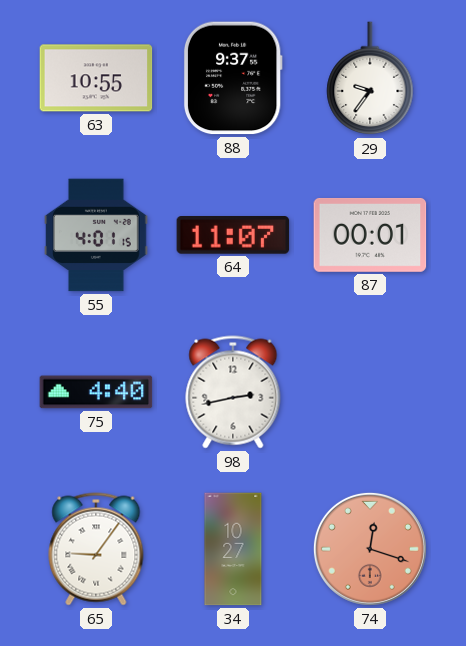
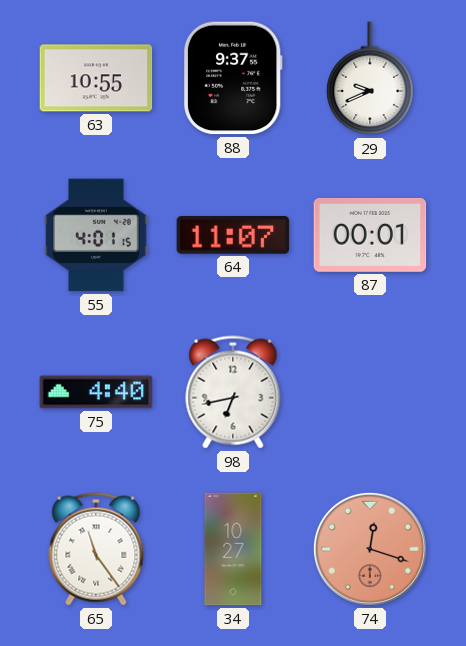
29: 9:36 -> 9:41
98: 2:43 -> 6:43
65: 9:06 -> 11:24
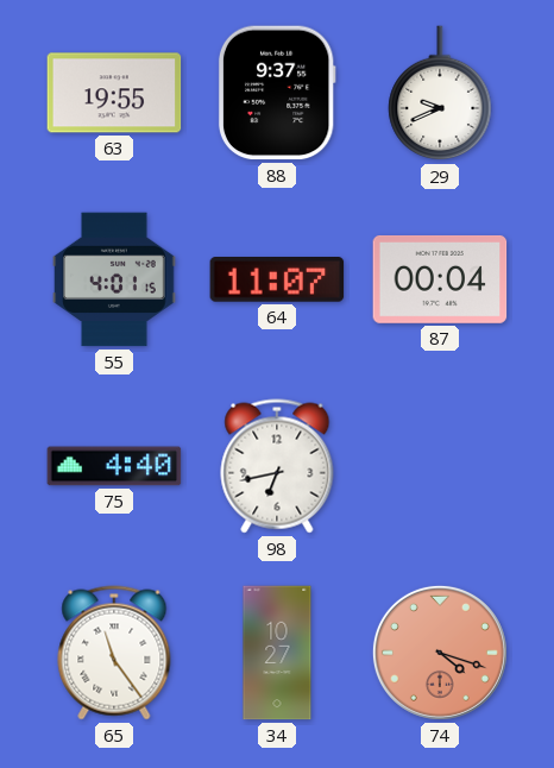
63: 10:55 -> 19:55
87: 00:01 -> 00:04
74: 12:18 -> 4:18
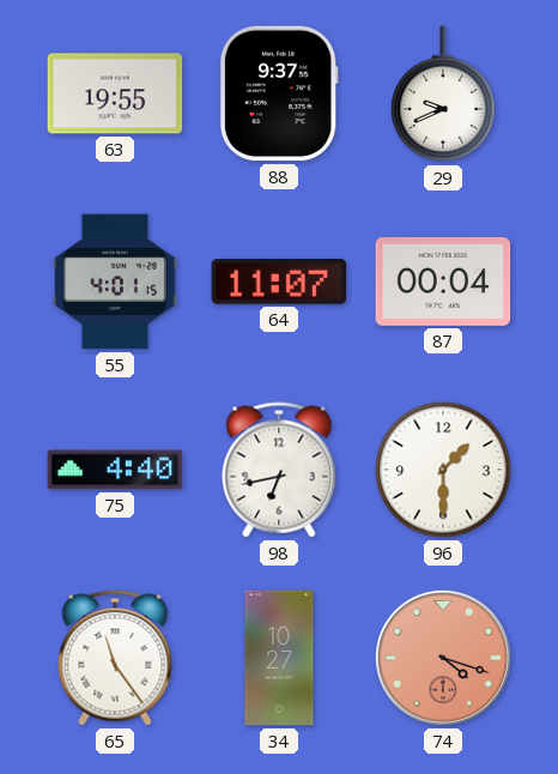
96: none -> 1:30
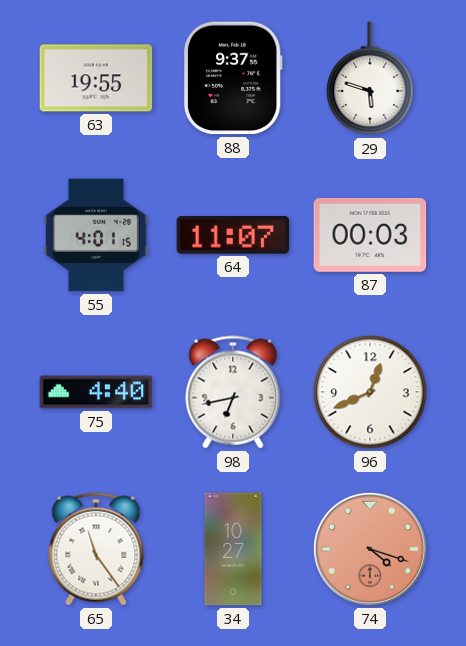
29: 9:41 -> 5:48
87: 00:04 -> 00:03
96: 1:30 -> 12:41
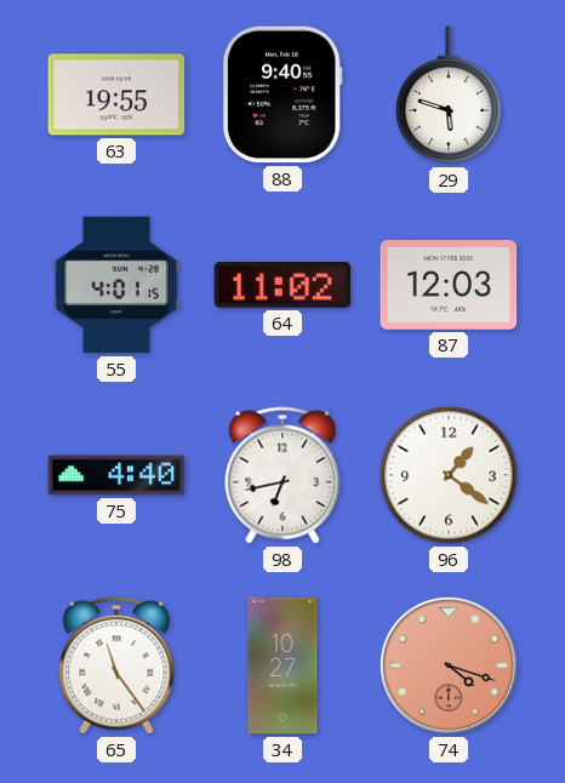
88: 9:37 -> 9:40
64: 11:07 -> 11:02
87: 00:03 -> 12:03
96: 12:41 -> 1:21
